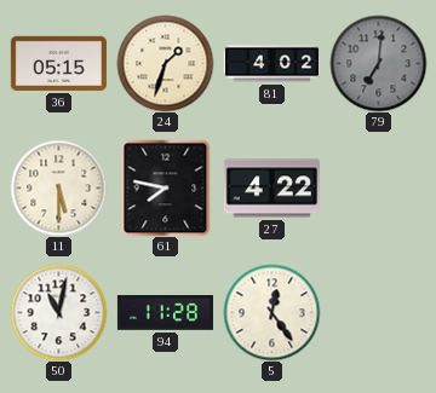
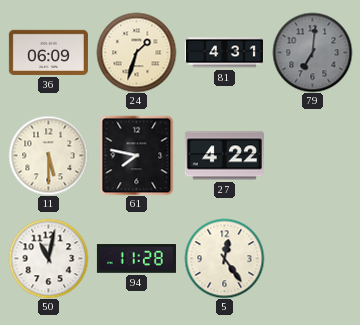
36: 05:15 -> 06:09
81: 4:02 -> 4:31
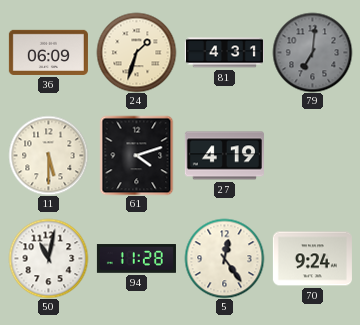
61: 7:47 -> 4:12
27: 4:22 -> 4:19
70: none -> 9:24
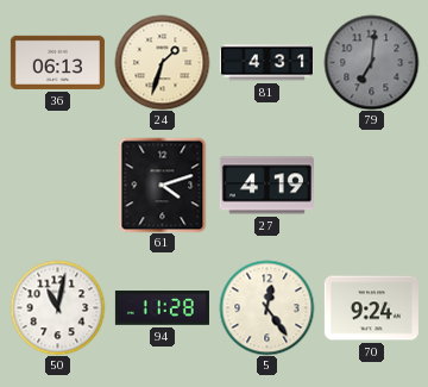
36: 06:09 -> 06:13
11: 5:30 -> none
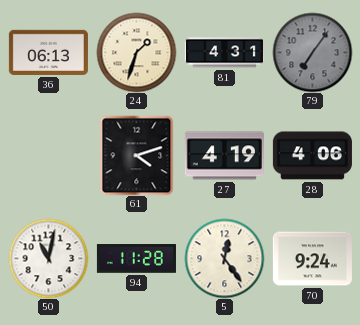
79: 7:01 -> 7:06
28: none -> 4:06
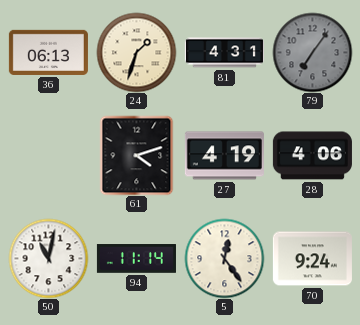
94: 11:28 -> 11:14
